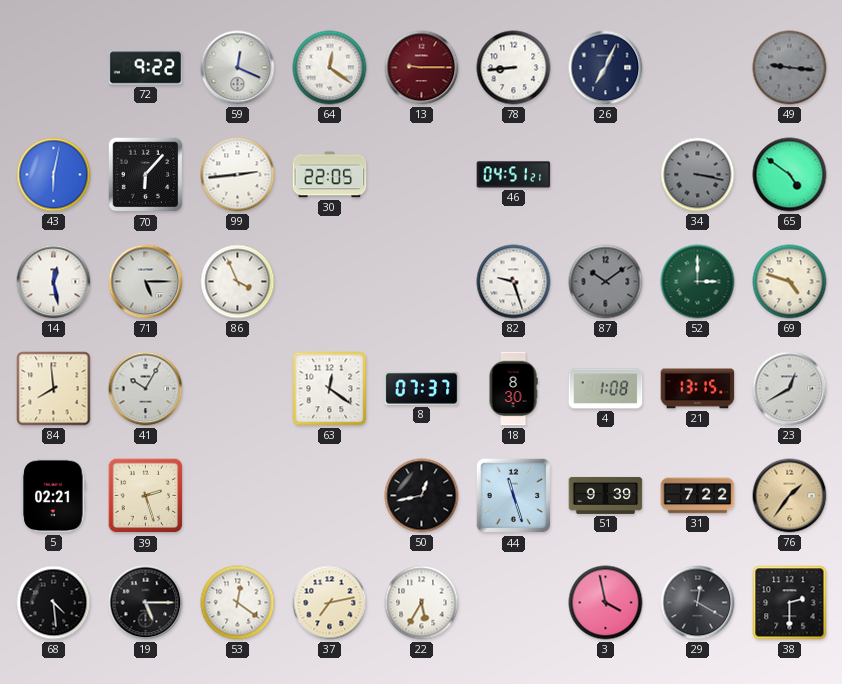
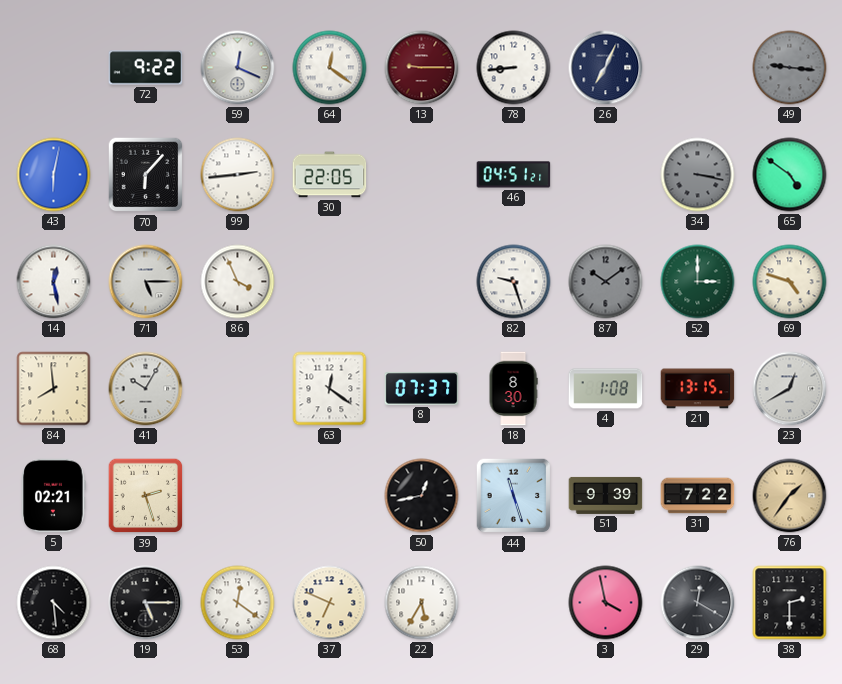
37: 7:13 -> 6:49
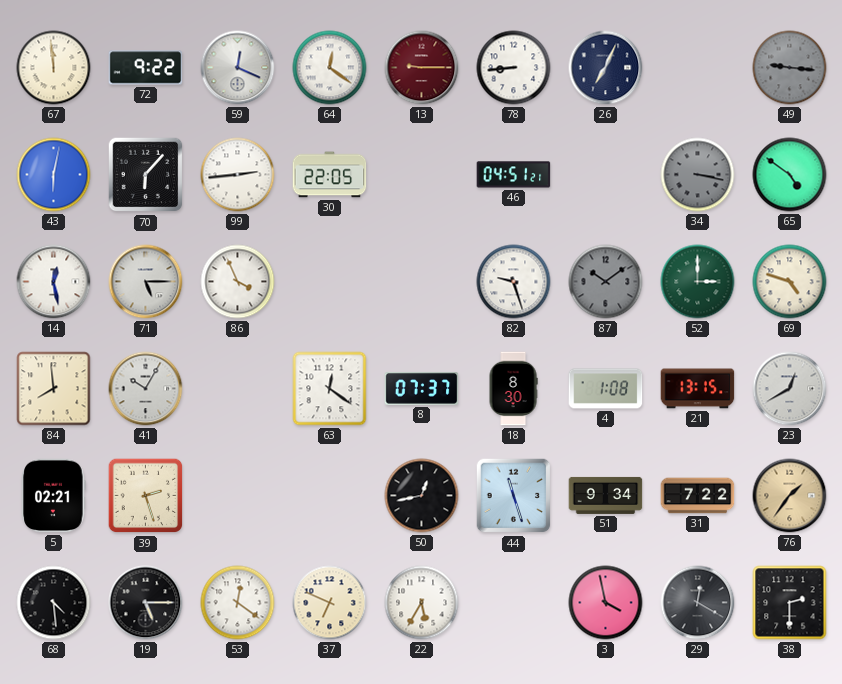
67: none -> 11:59
51: 9:39 -> 9:34
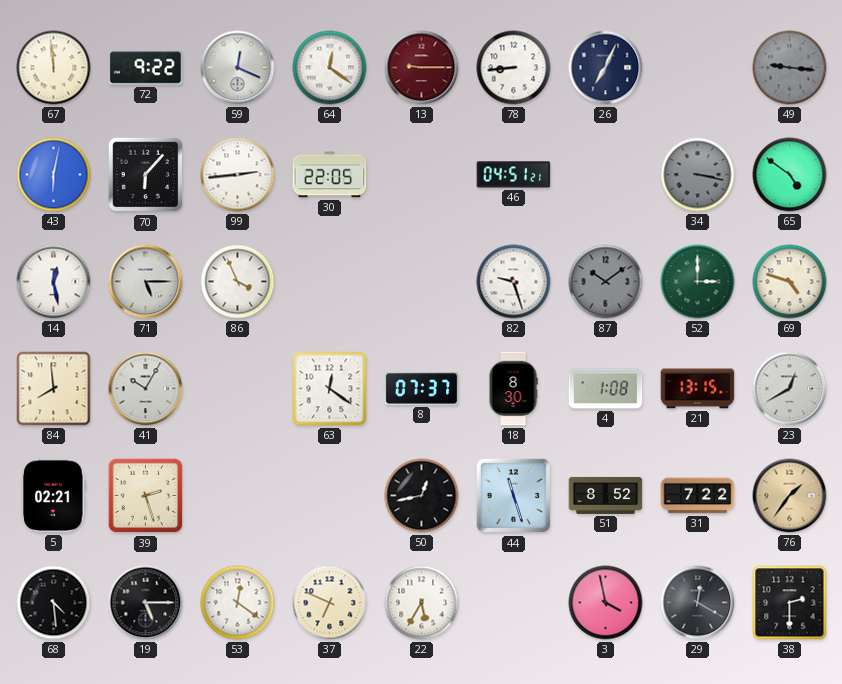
51: 9:34 -> 8:52
